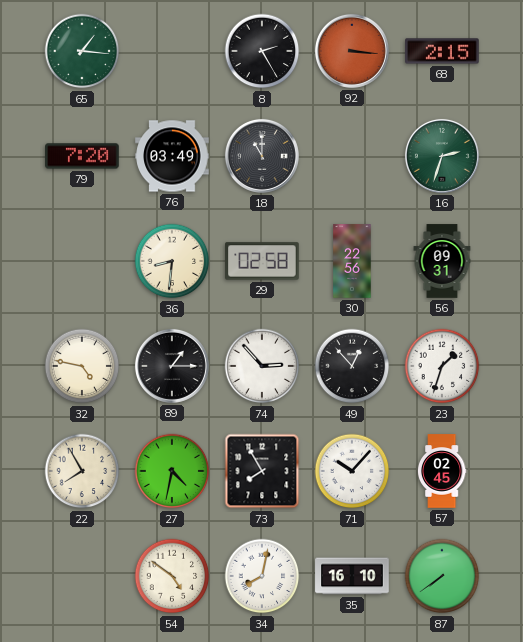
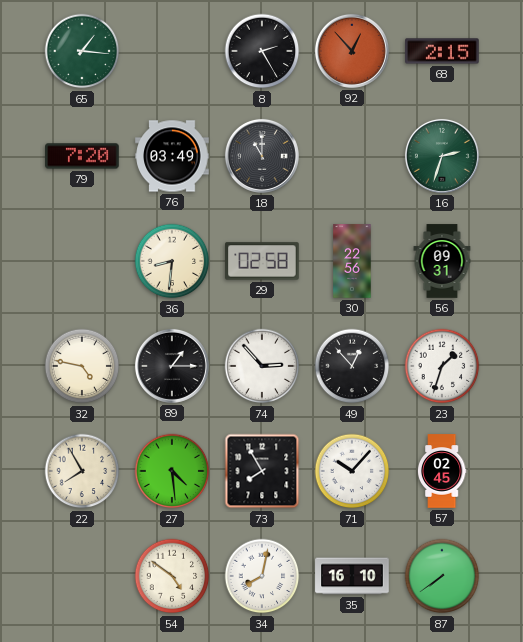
92: 3:16 -> 12:53
27: 4:32 -> 4:29
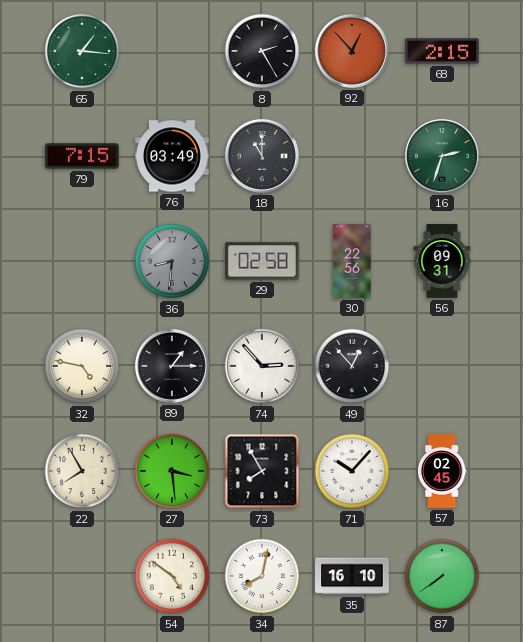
79: 7:20 -> 7:15
36 dial: cream -> grey
23: 1:33 -> none
27: 4:29 -> 3:29
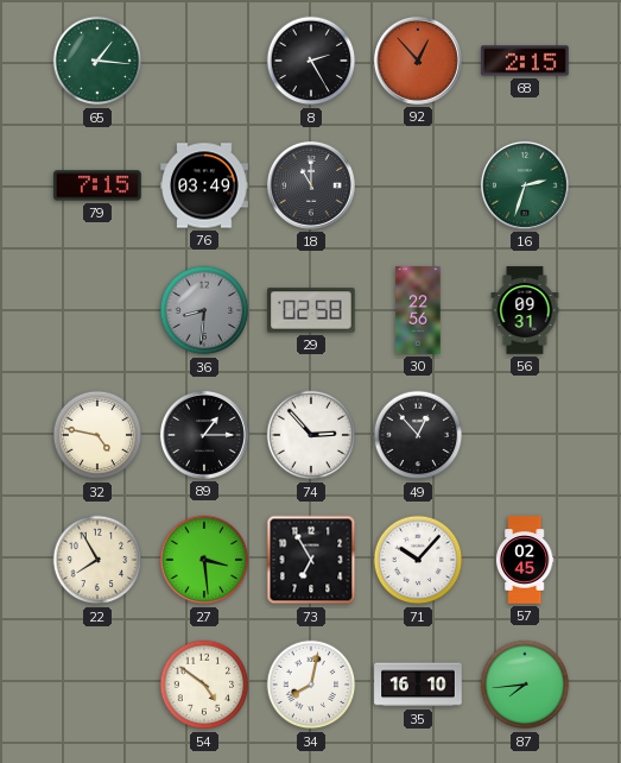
73: 7:55 -> 6:55
87: 7:39 -> 7:44
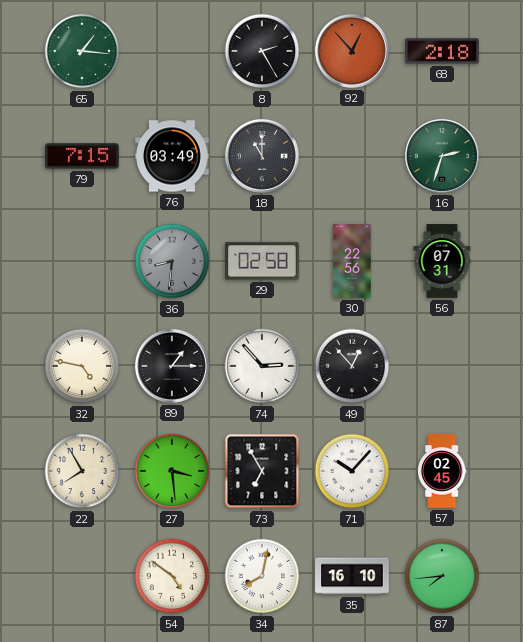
68: 2:15 -> 2:18
56: 09:31 -> 07:31
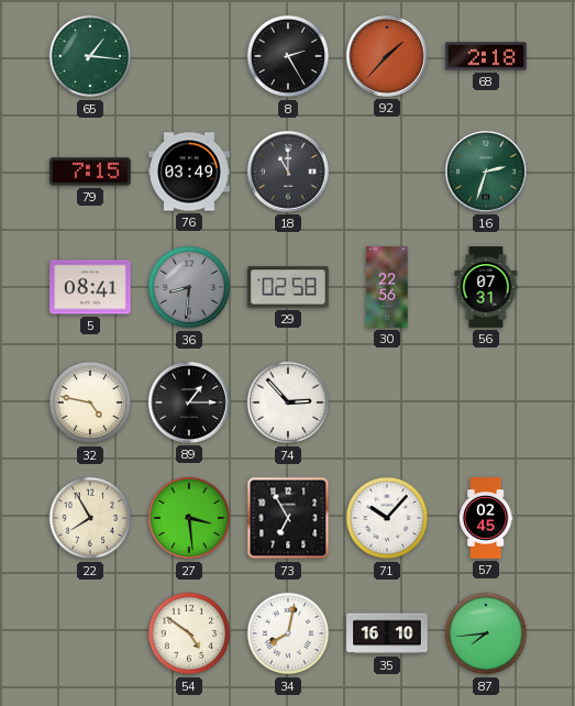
92: 12:53 -> 1:37
5: none -> 08:41
49: 12:53 -> none
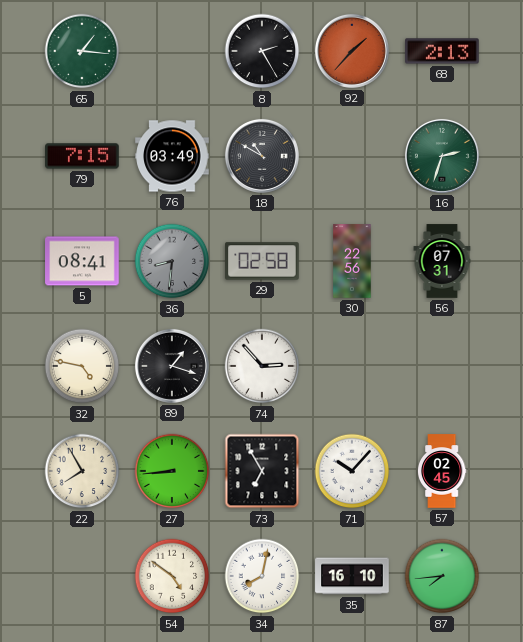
68: 2:18 -> 2:13
18: 11:00 -> 10:50
89: 1:15 -> 1:18
27: 3:29 -> 8:44
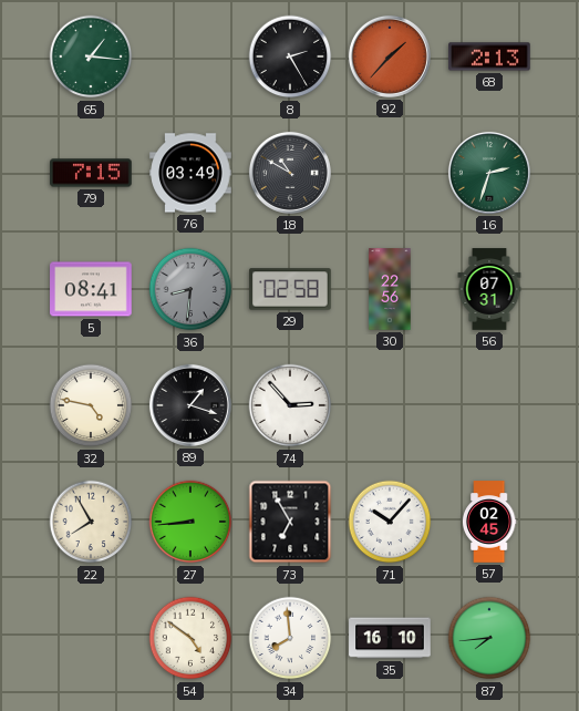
34: 8:02 -> 7:59
